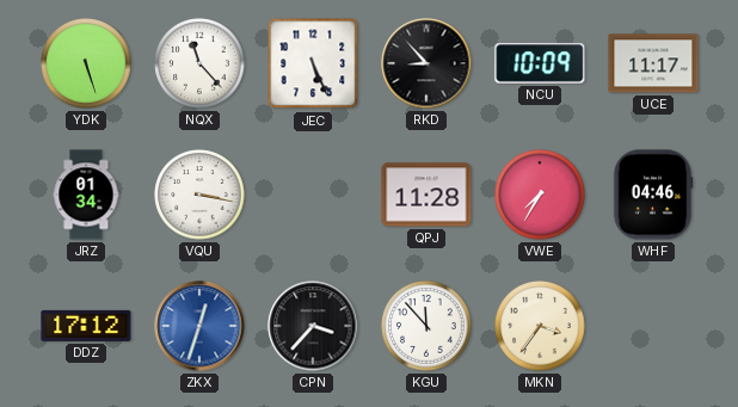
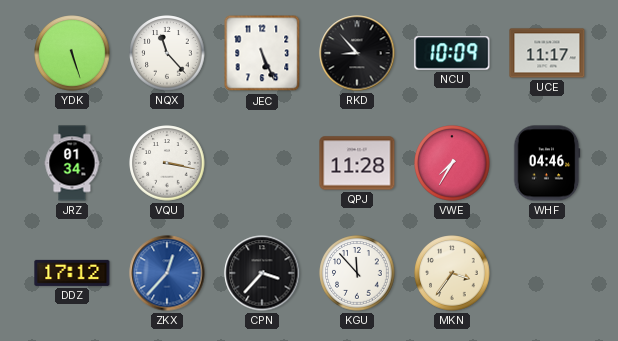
ZKX: 12:33 -> 12:37
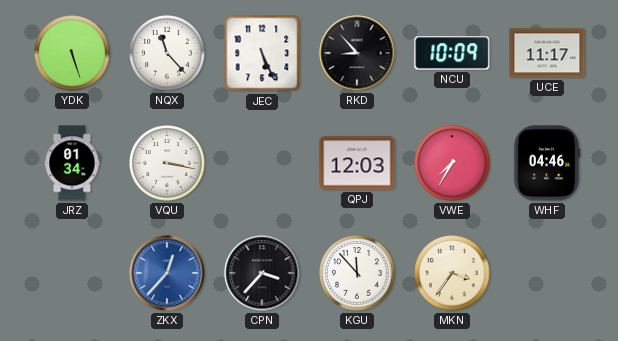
QPJ: 11:28 -> 12:03
DDZ: 17:12 -> none
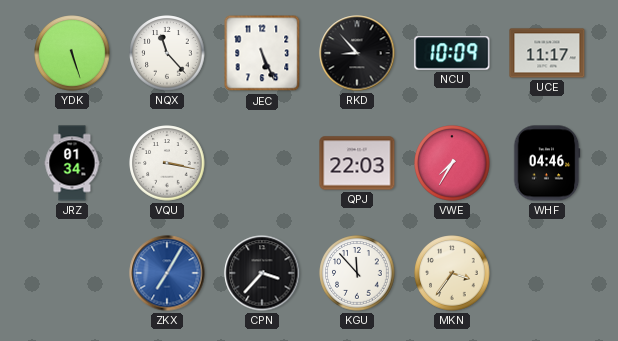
QPJ: 12:03 -> 22:03
ZKX: 12:37 -> 7:05
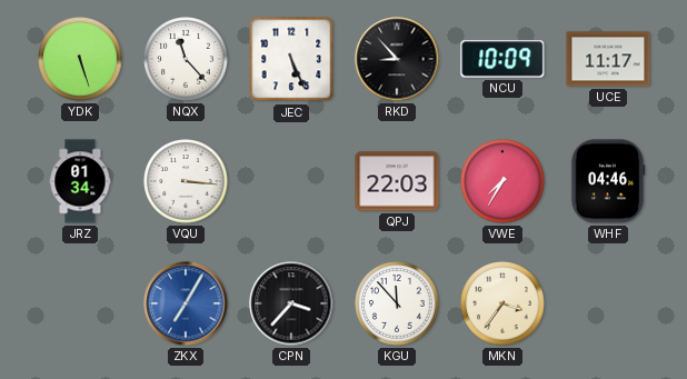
VQU: 3:17 -> 3:16
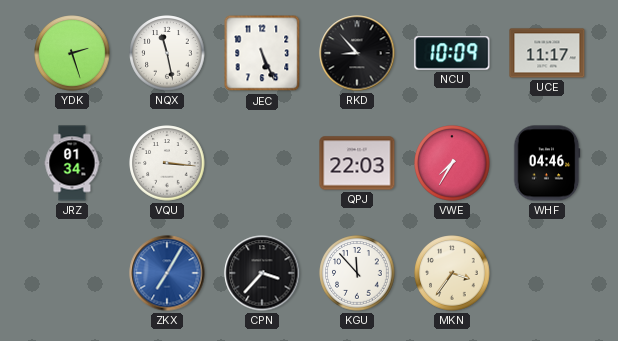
YDK: 5:27 -> 2:27
NQX: 11:23 -> 11:28
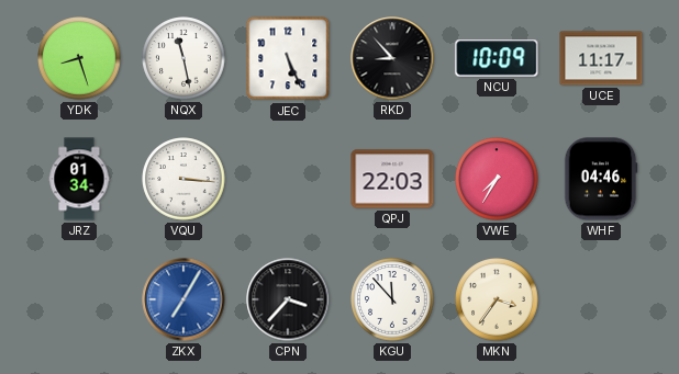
YDK: 2:27 -> 8:27
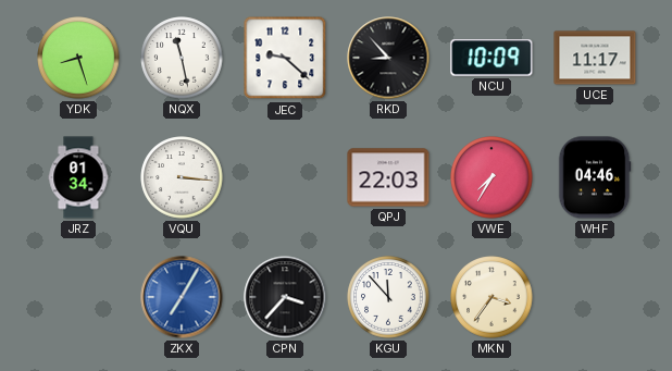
JEC: 5:26 -> 9:22
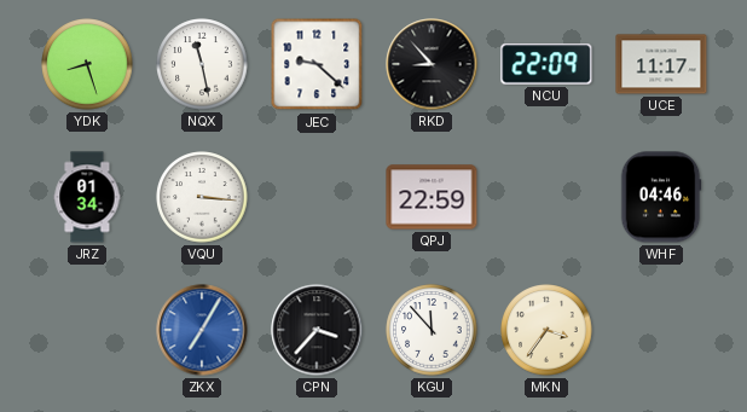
NCU: 10:09 -> 22:09
QPJ: 22:03 -> 22:59
VWE: 7:35 -> none
